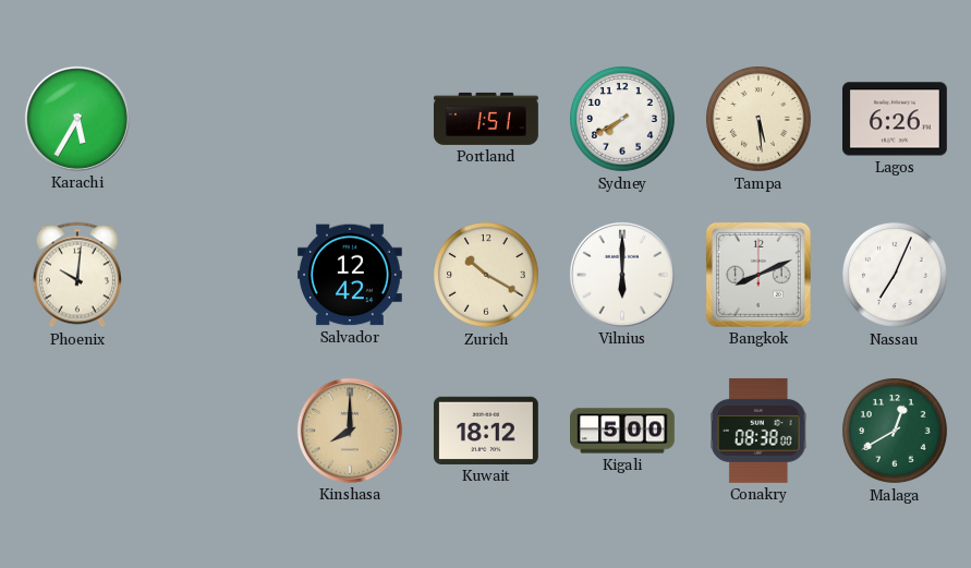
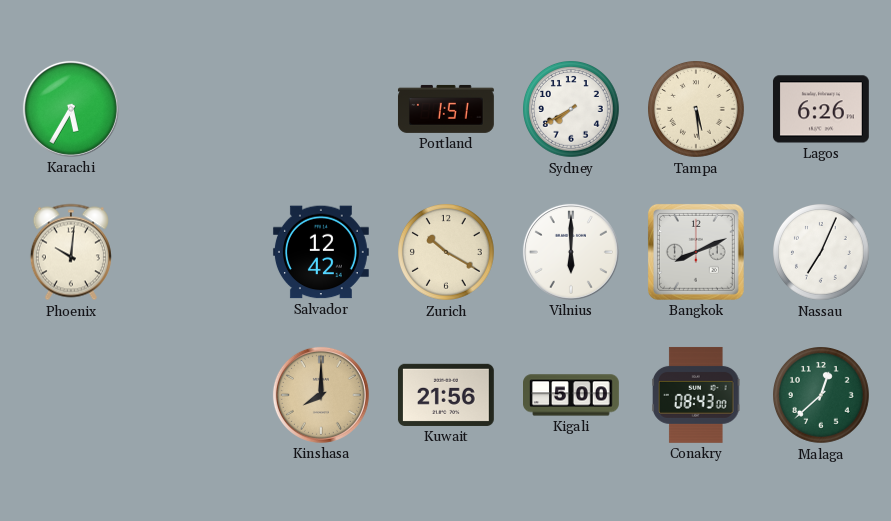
Kuwait: 18:12 -> 21:56
Conakry: 08:38 -> 08:43
Malaga: 12:40 -> 12:38
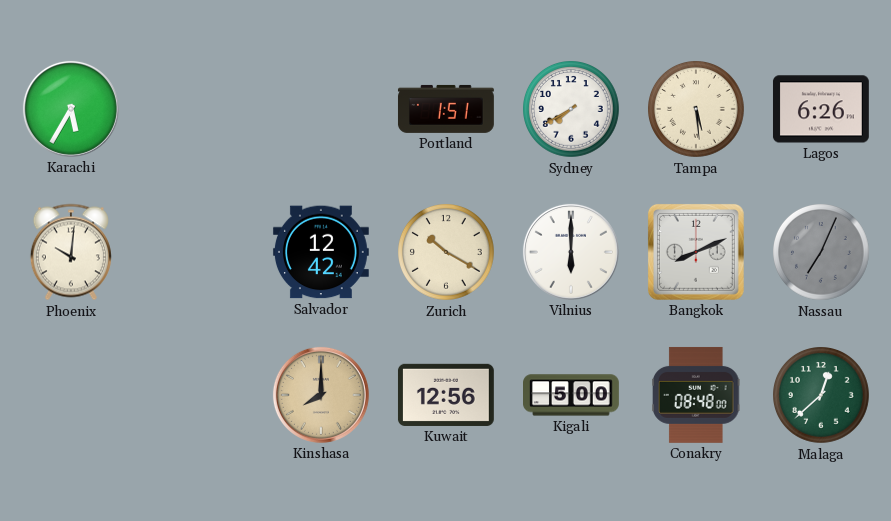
Nassau dial: white -> grey
Kuwait: 21:56 -> 12:56
Conakry: 08:43 -> 08:48
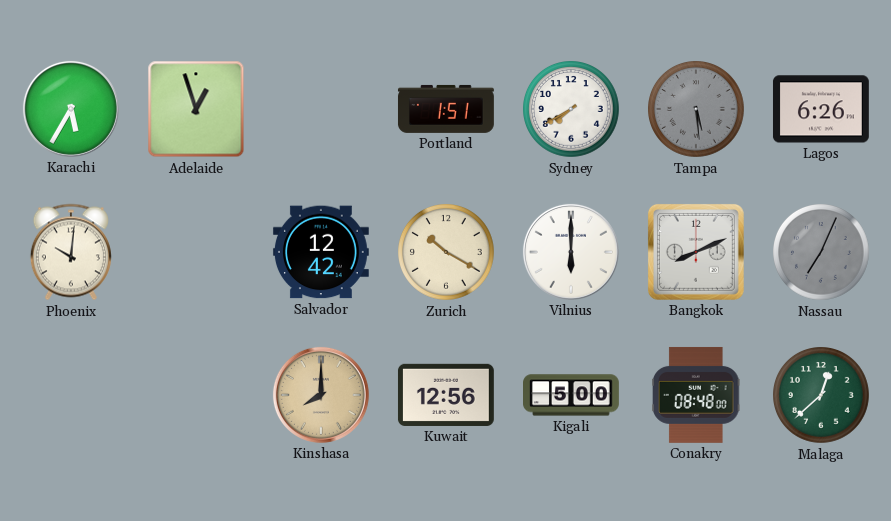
Adelaide: none -> 12:57
Tampa dial: cream -> grey
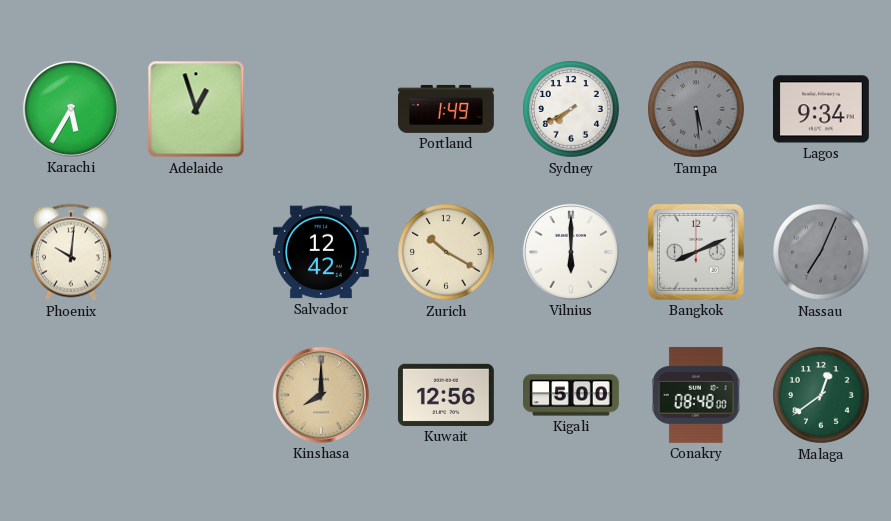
Portland: 1:51 -> 1:49
Lagos: 6:26 -> 9:34
Malaga: 12:38 -> 12:39
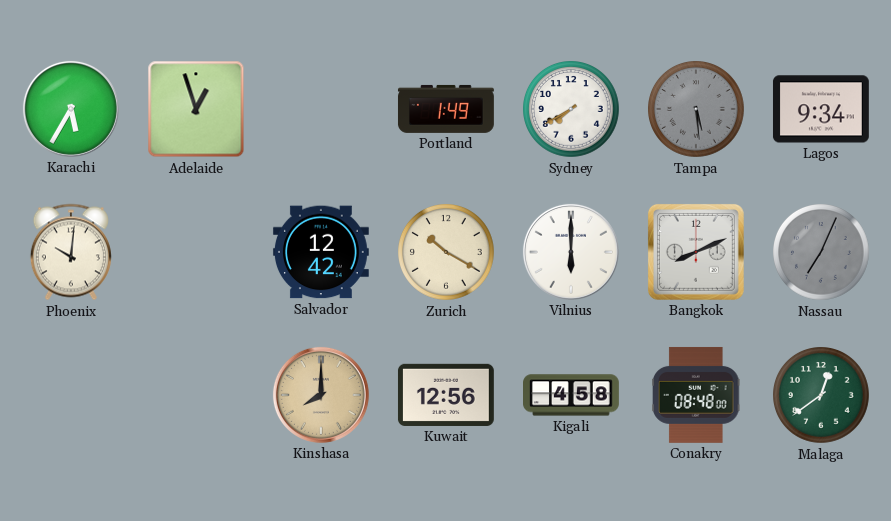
Kigali: 5:00 -> 4:58
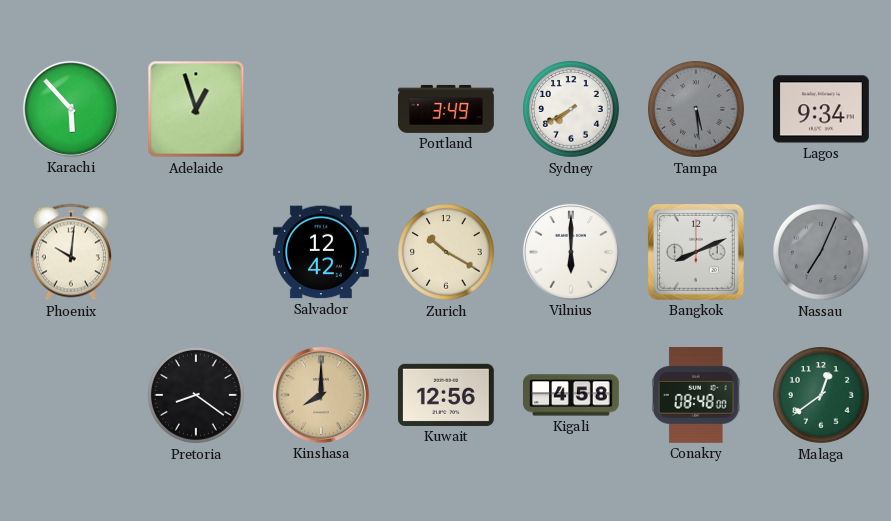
Karachi: 5:35 -> 5:53
Portland: 1:49 -> 3:49
Pretoria: none -> 8:21
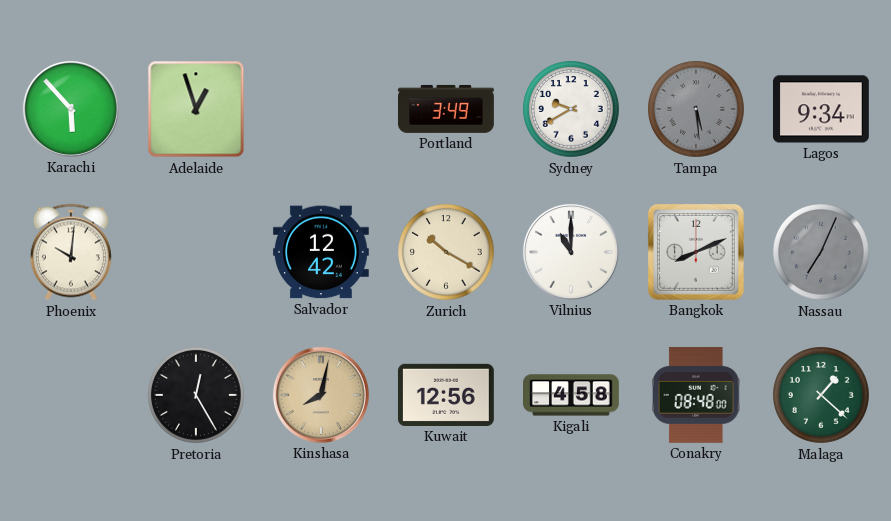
Sydney: 7:40 -> 9:40
Vilnius: 6:00 -> 11:00
Pretoria: 8:21 -> 12:25
Kinshasa: 8:00 -> 8:02
Malaga: 12:39 -> 1:22
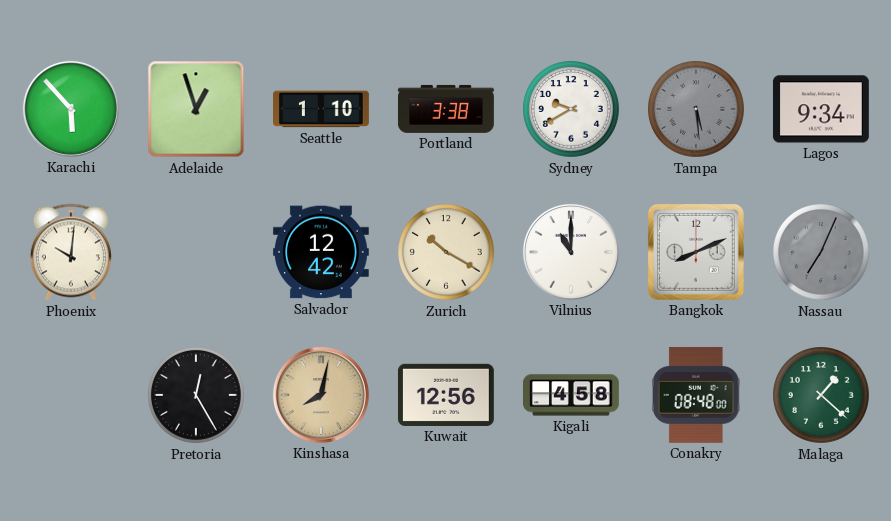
Seattle: none -> 1:10
Portland: 3:49 -> 3:38
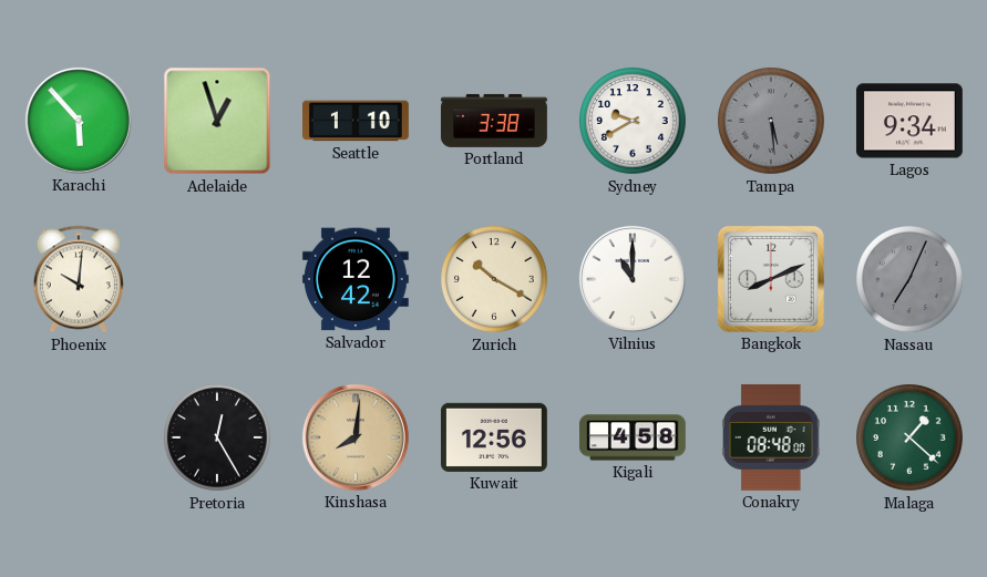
Kinshasa: 8:02 -> 8:01
